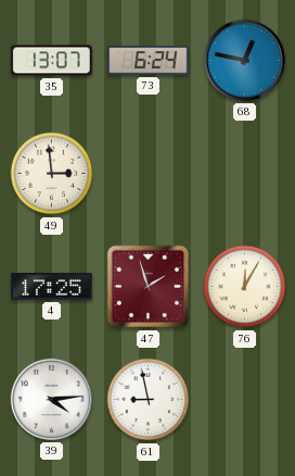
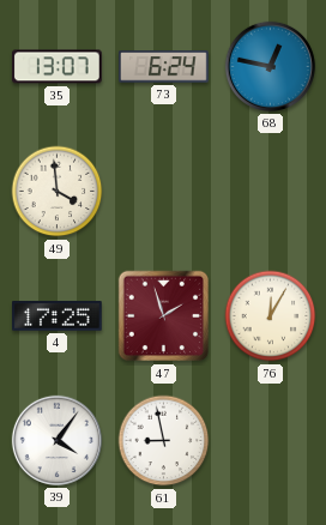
49: 2:59 -> 3:59
39: 4:14 -> 4:06
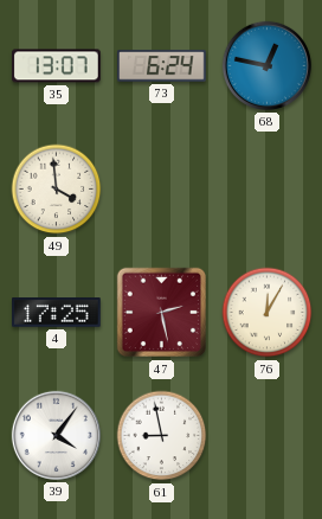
47: 1:57 -> 2:28
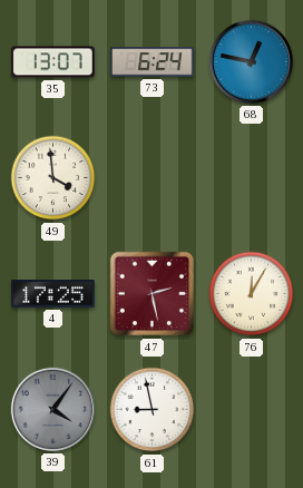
39 dial: white -> grey
